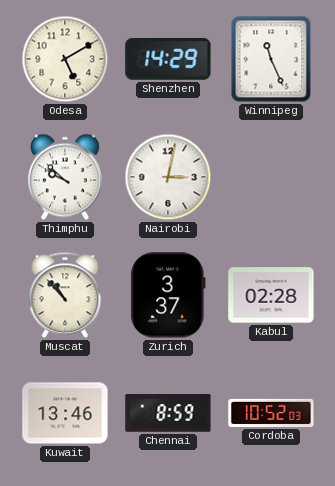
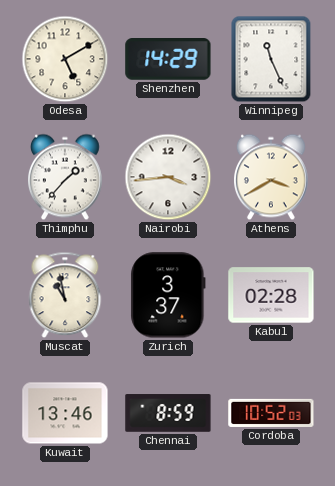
Thimphu: 9:52 -> 1:37
Nairobi: 3:02 -> 3:44
Athens: none -> 3:40
Muscat: 10:53 -> 10:58
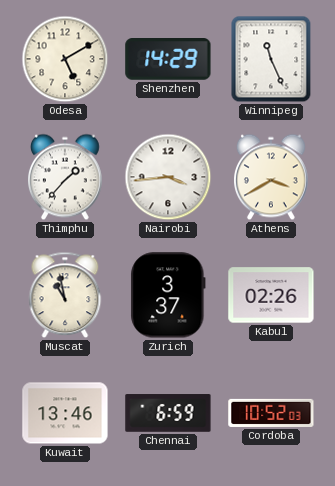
Kabul: 02:28 -> 02:26
Chennai: 8:59 -> 6:59
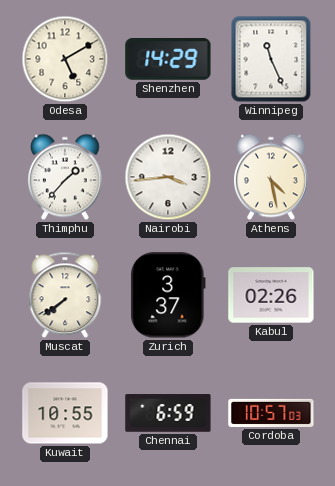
Athens: 3:40 -> 4:28
Muscat: 10:58 -> 7:39
Kuwait: 13:46 -> 10:55
Cordoba: 10:52 -> 10:57
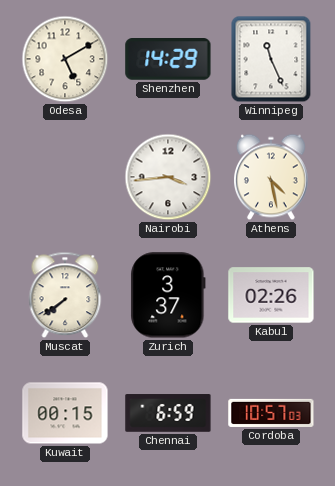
Thimphu: 1:37 -> none
Kuwait: 10:55 -> 00:15
